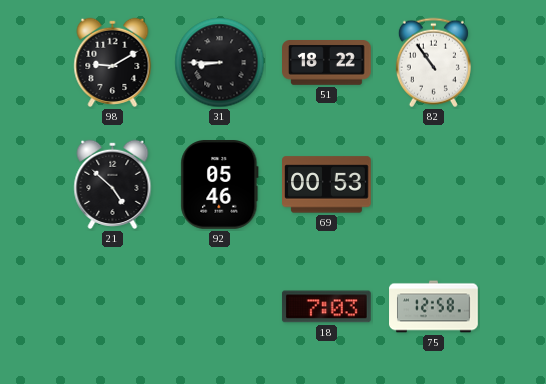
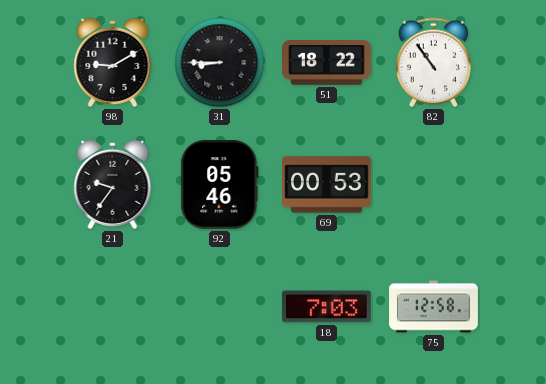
21: 4:52 -> 9:36
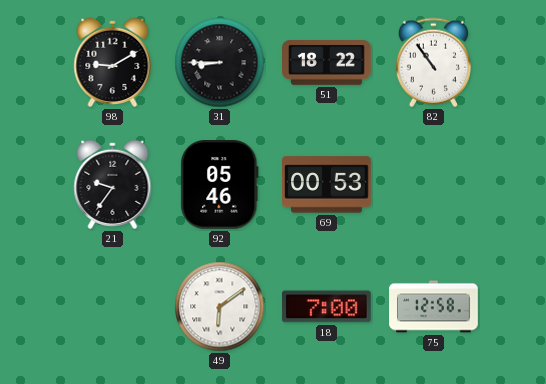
49: none -> 6:09
18: 7:03 -> 7:00
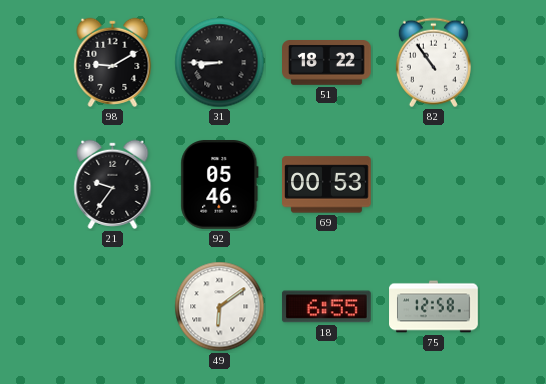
18: 7:00 -> 6:55
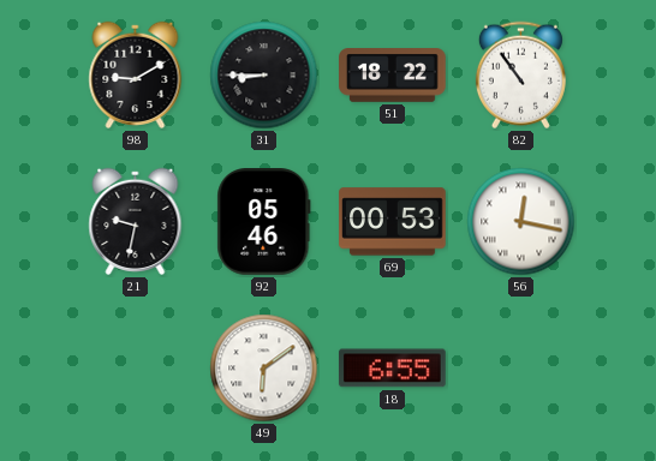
21: 9:36 -> 9:32
56: none -> 12:17
75: 12:58 -> none
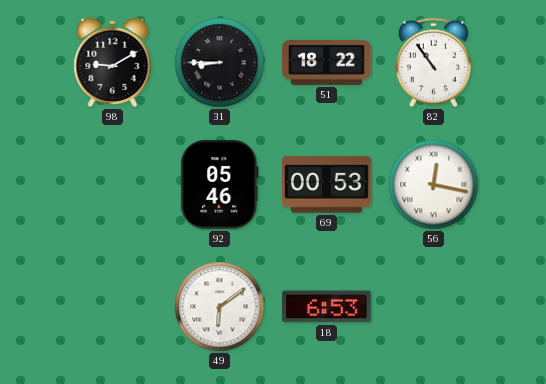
21: 9:32 -> none
18: 6:55 -> 6:53
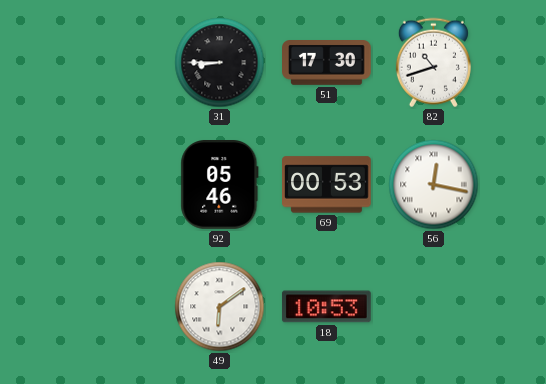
98: 9:10 -> none
51: 18:22 -> 17:30
82: 10:54 -> 10:42
18: 6:53 -> 10:53
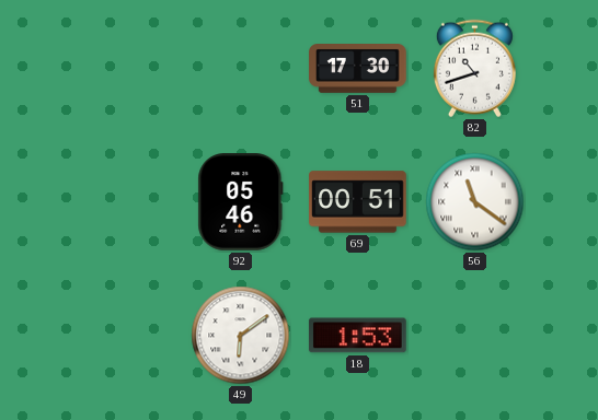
31: 8:45 -> none
69: 00:53 -> 00:51
56: 12:17 -> 11:21
18: 10:53 -> 1:53
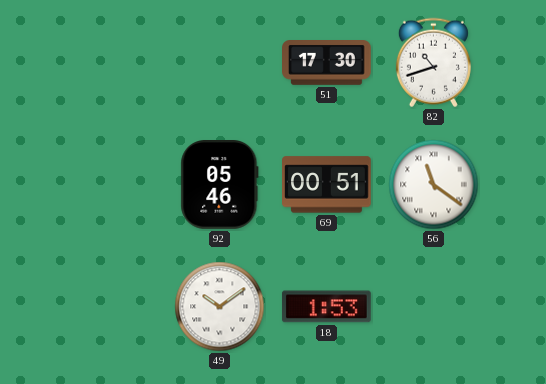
49: 6:09 -> 10:09
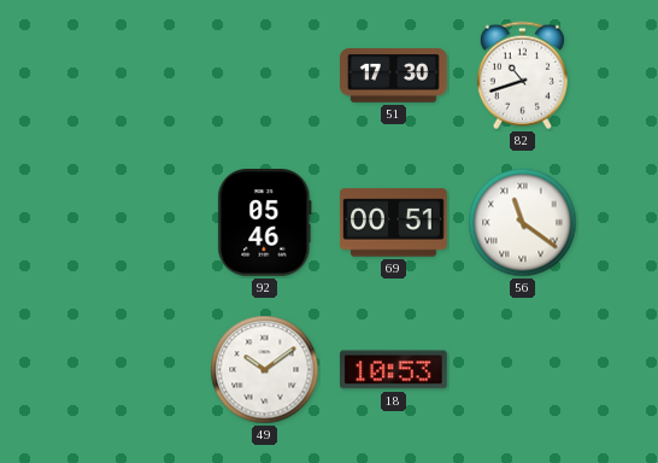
18: 1:53 -> 10:53
